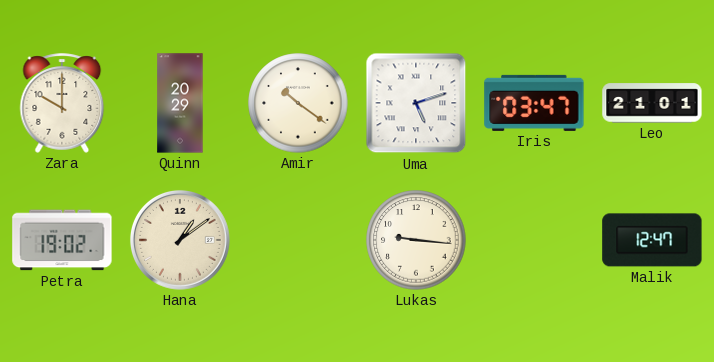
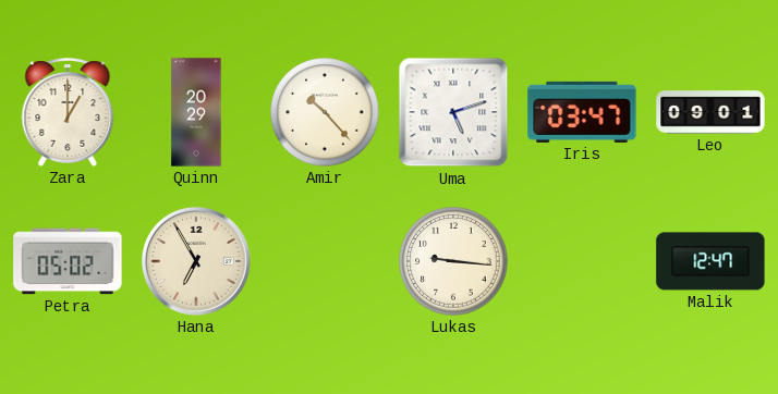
Zara: 10:00 -> 1:00
Amir: 10:21 -> 10:23
Leo: 21:01 -> 09:01
Petra: 19:02 -> 05:02
Hana: 1:09 -> 6:55
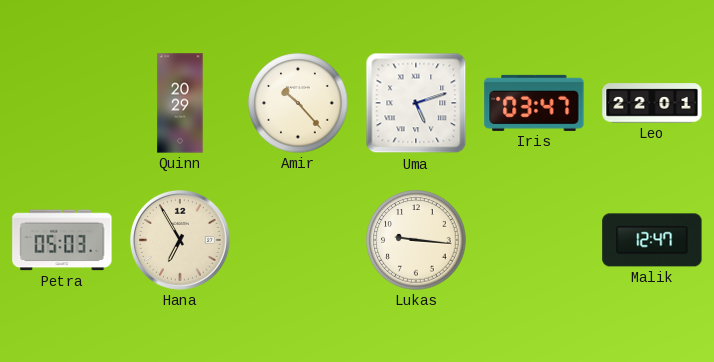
Zara: 1:00 -> none
Leo: 09:01 -> 22:01
Petra: 05:02 -> 05:03
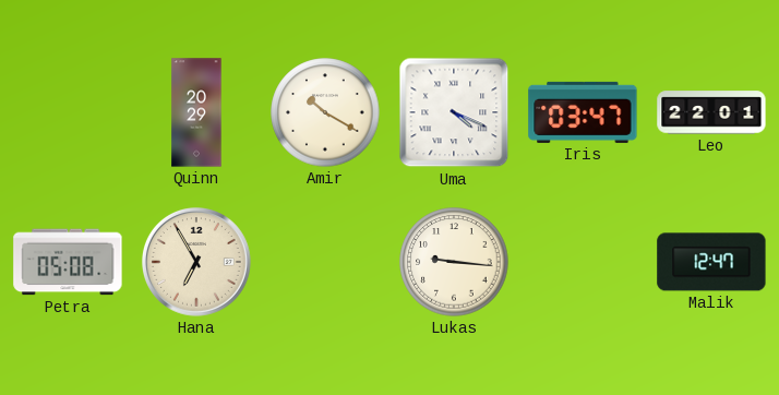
Amir: 10:23 -> 10:20
Uma: 5:12 -> 4:19
Petra: 05:03 -> 05:08
